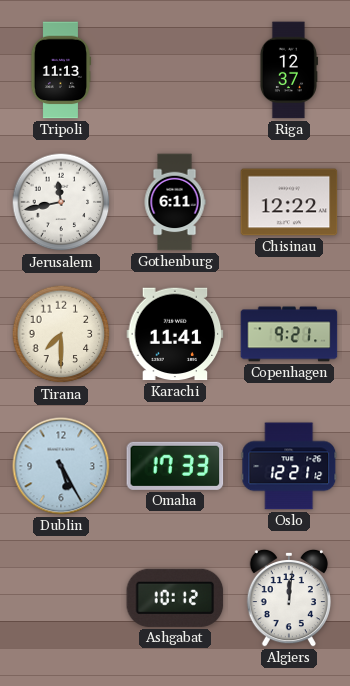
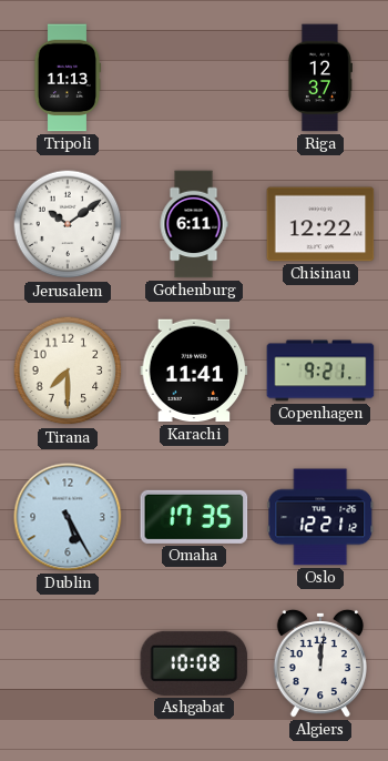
Jerusalem: 11:43 -> 10:09
Omaha: 17:33 -> 17:35
Ashgabat: 10:12 -> 10:08
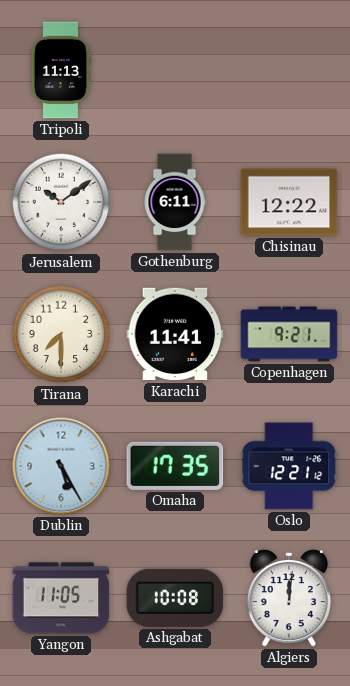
Riga: 12:37 -> none
Yangon: none -> 11:05
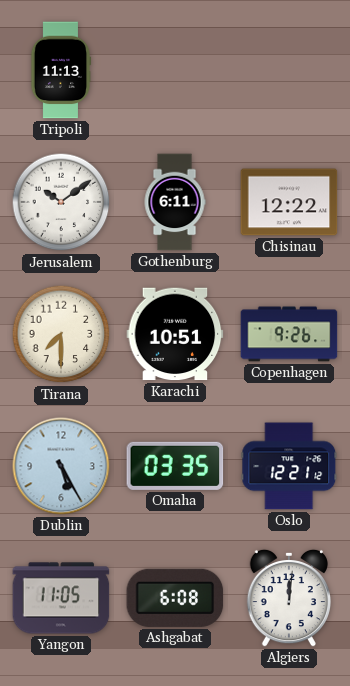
Karachi: 11:41 -> 10:51
Copenhagen: 9:21 -> 9:26
Omaha: 17:35 -> 03:35
Ashgabat: 10:08 -> 6:08
